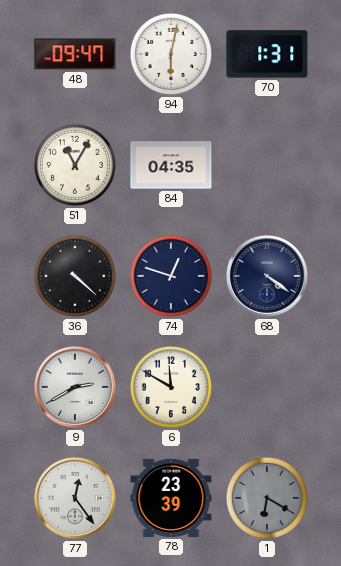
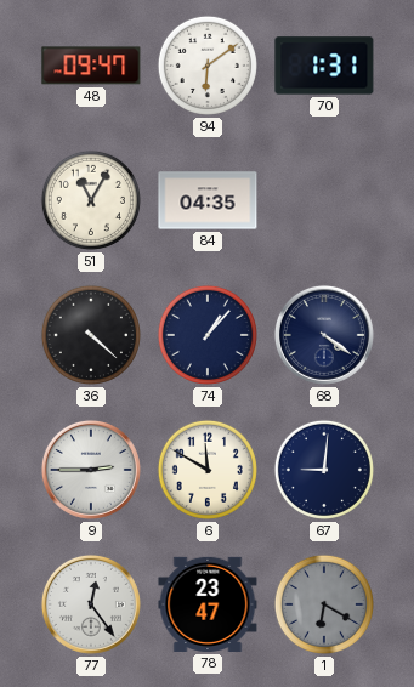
94: 6:02 -> 6:09
74: 12:48 -> 1:07
9: 2:40 -> 2:45
67: none -> 9:01
78: 23:39 -> 23:47
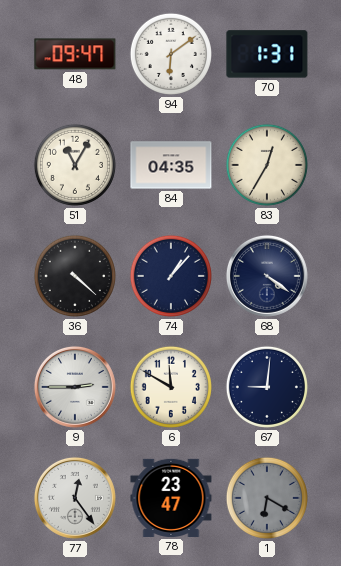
83: none -> 12:35
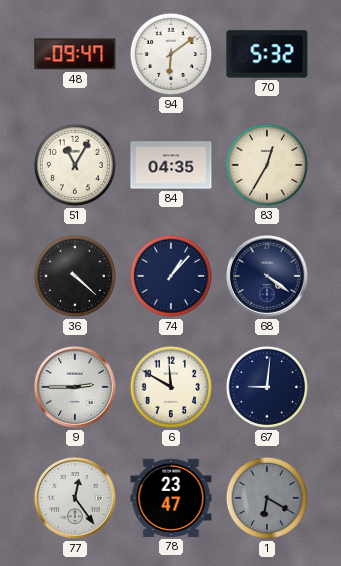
70: 1:31 -> 5:32
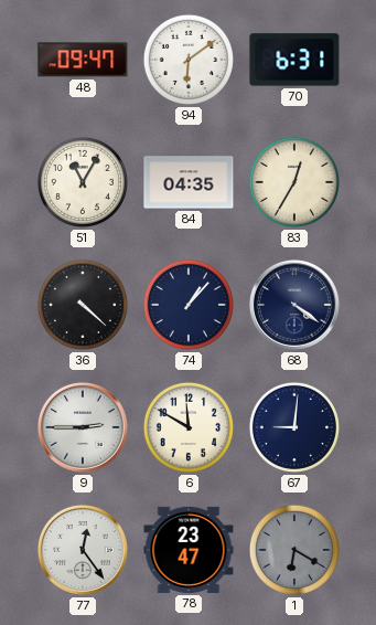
70: 5:32 -> 6:31
